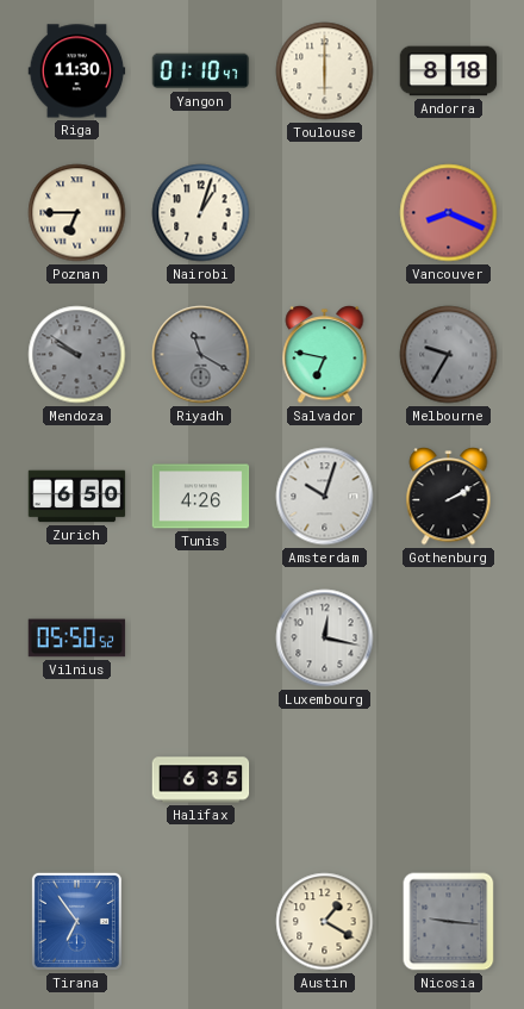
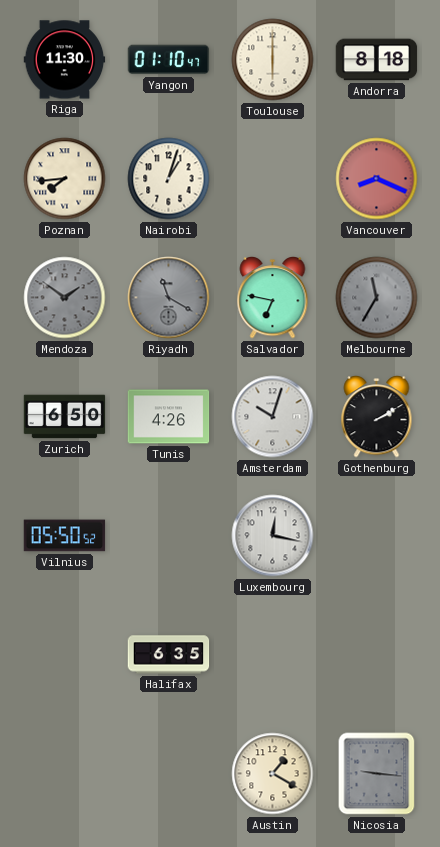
Poznan: 6:45 -> 7:44
Mendoza: 9:51 -> 1:51
Melbourne: 9:35 -> 11:35
Tirana: 6:54 -> none
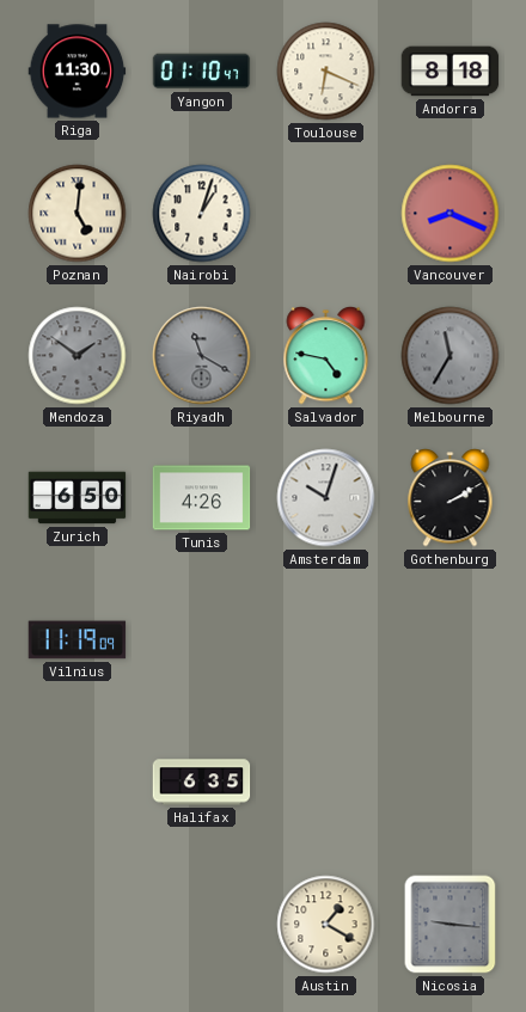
Toulouse: 6:00 -> 6:19
Poznan: 7:44 -> 5:01
Salvador: 6:47 -> 4:47
Vilnius: 05:50 -> 11:19
Luxembourg: 12:17 -> none
